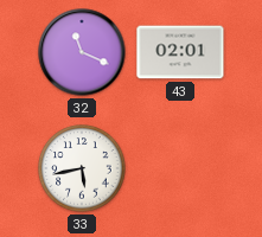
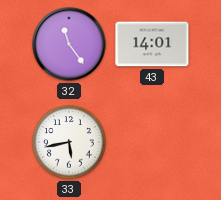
32: 11:19 -> 11:24
43: 02:01 -> 14:01
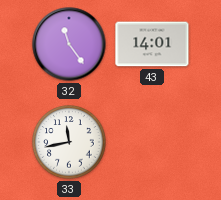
33: 5:43 -> 11:43
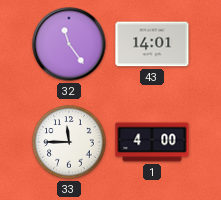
33: 11:43 -> 11:45
1: none -> 4:00
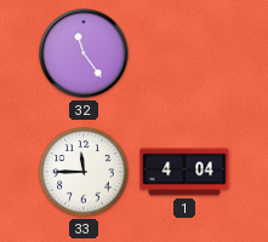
43: 14:01 -> none
1: 4:00 -> 4:04
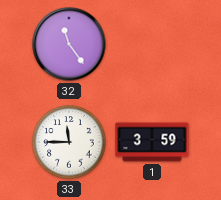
1: 4:04 -> 3:59
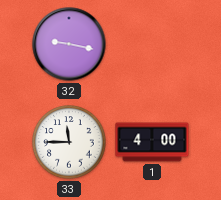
32: 11:24 -> 9:17
1: 3:59 -> 4:00
